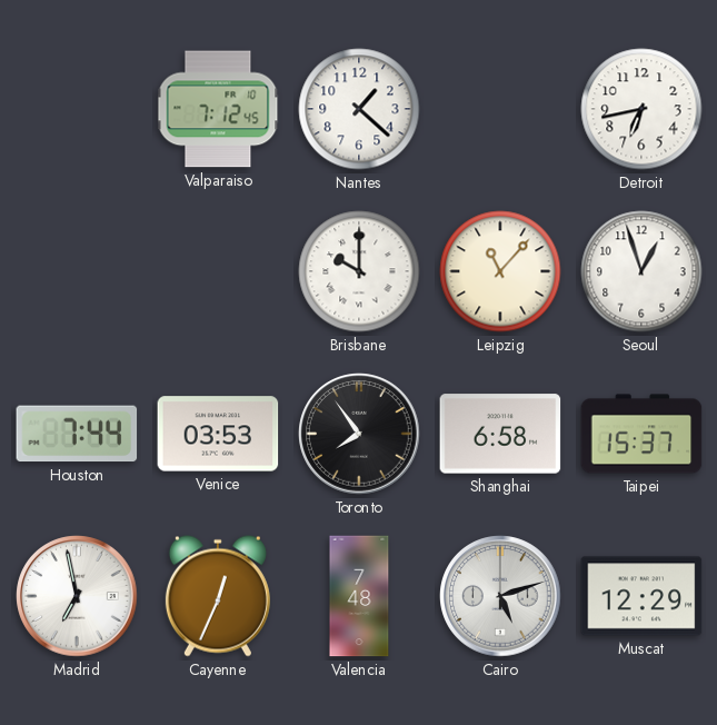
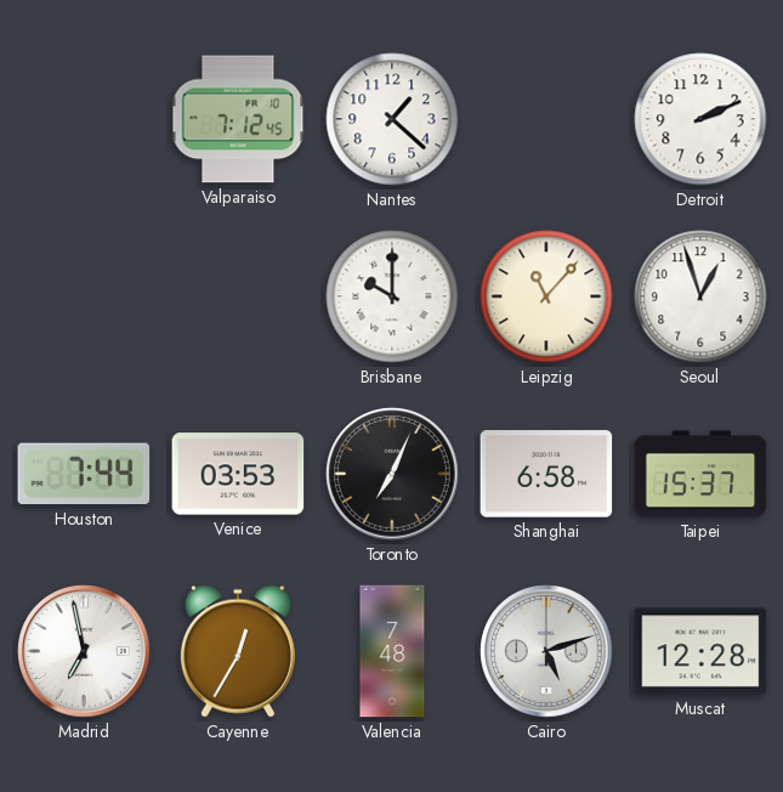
Detroit: 6:43 -> 2:11
Toronto: 7:54 -> 7:04
Cayenne: 12:34 -> 12:35
Muscat: 12:29 -> 12:28
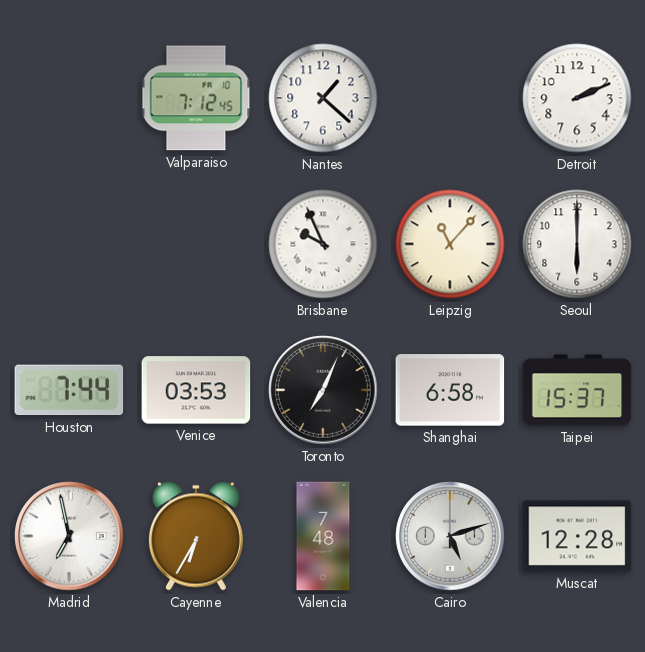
Brisbane: 10:00 -> 9:56
Seoul: 12:57 -> 6:00
Cayenne: 12:35 -> 6:35
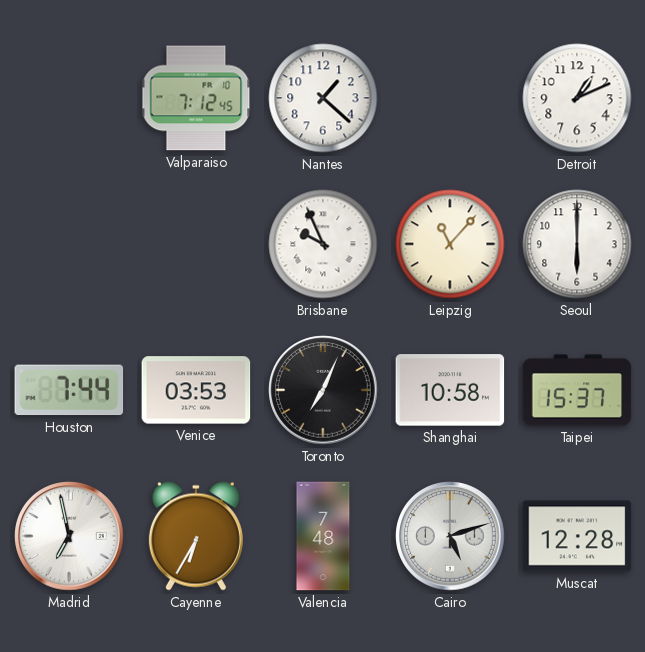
Detroit: 2:11 -> 1:11
Shanghai: 6:58 -> 10:58
